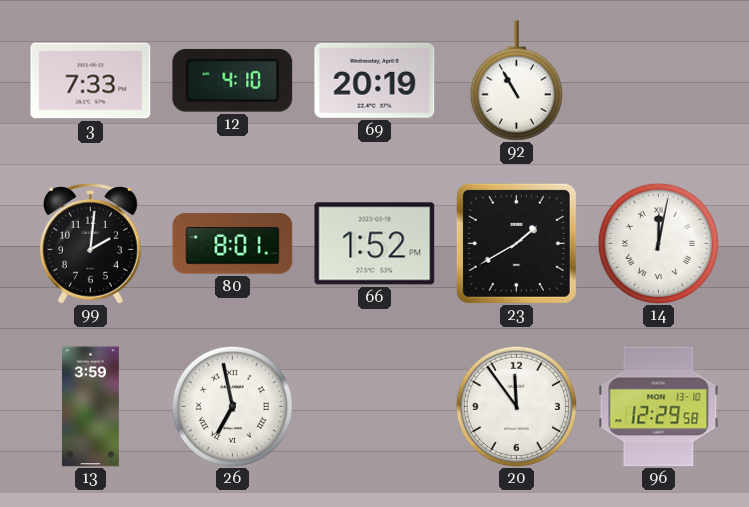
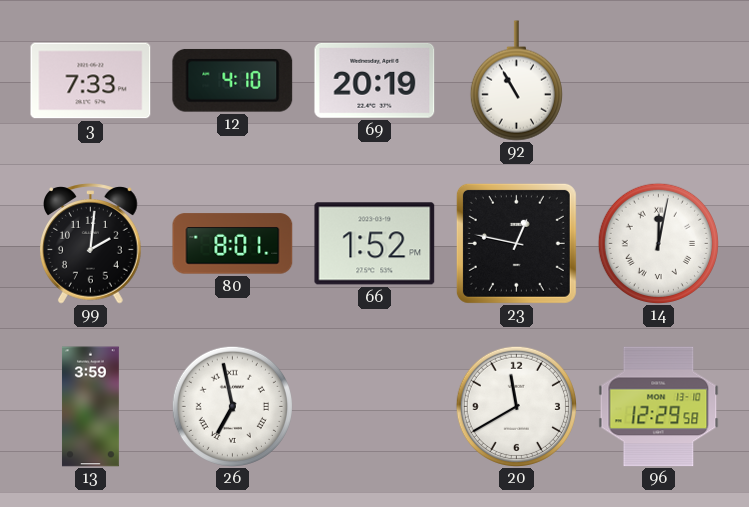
23: 1:40 -> 12:47
20: 11:54 -> 11:40
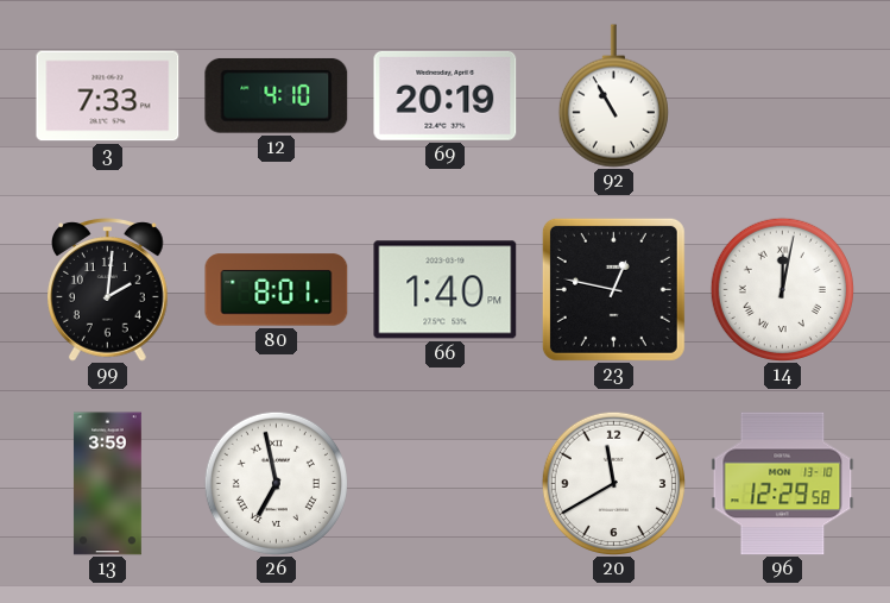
66: 1:52 -> 1:40
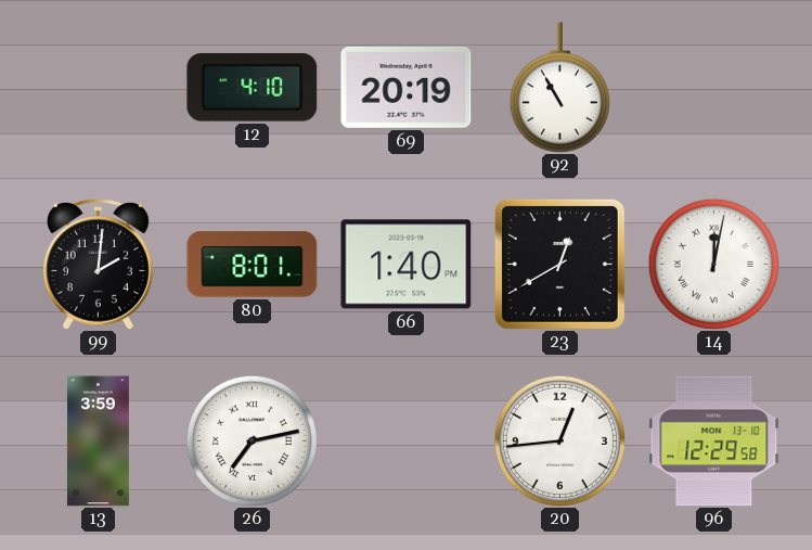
3: 7:33 -> none
23: 12:47 -> 12:40
26: 6:58 -> 7:13
20: 11:40 -> 12:44
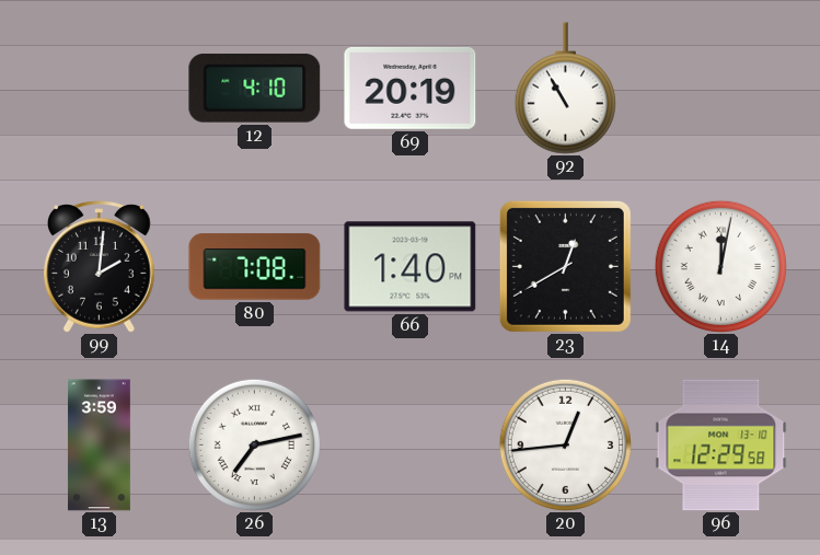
80: 8:01 -> 7:08
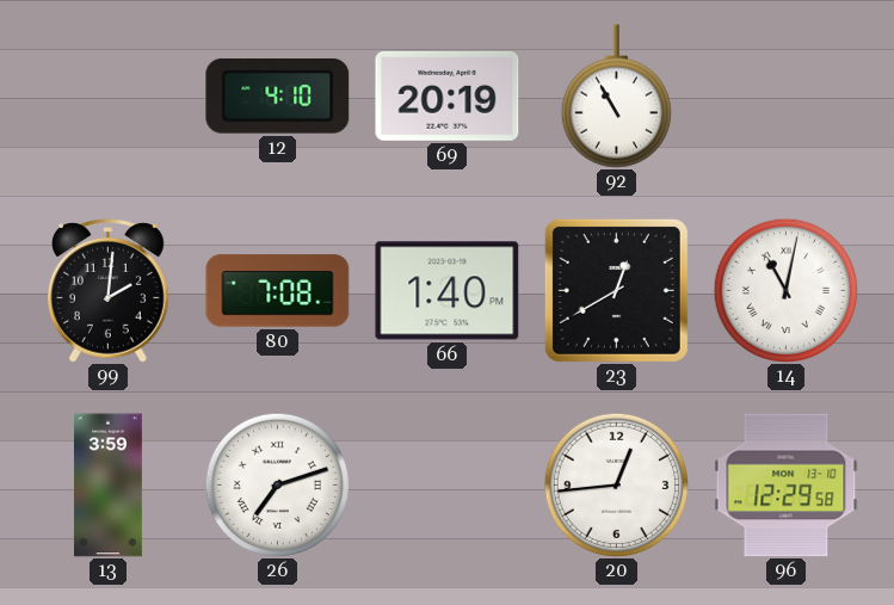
14: 12:02 -> 11:02
26: 7:13 -> 7:12
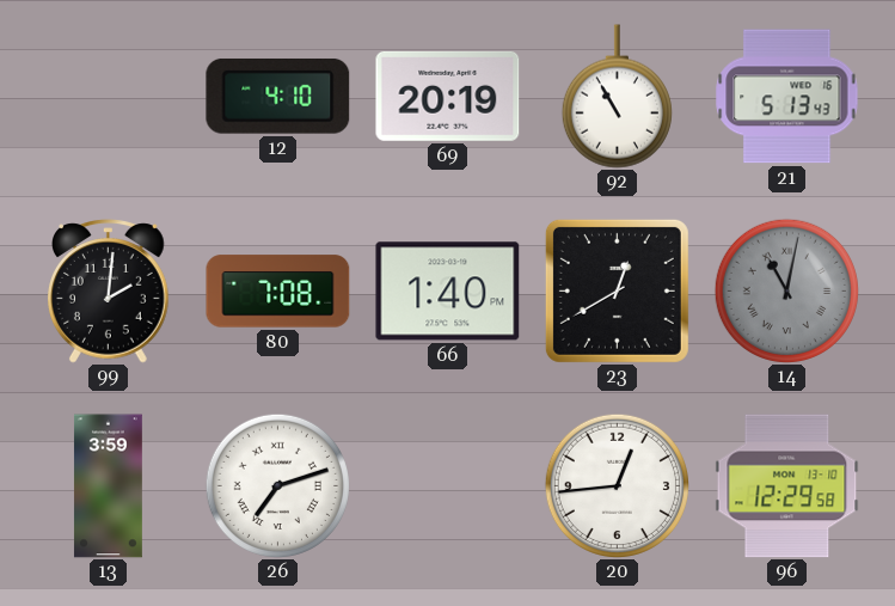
21: none -> 5:13
14 dial: white -> grey
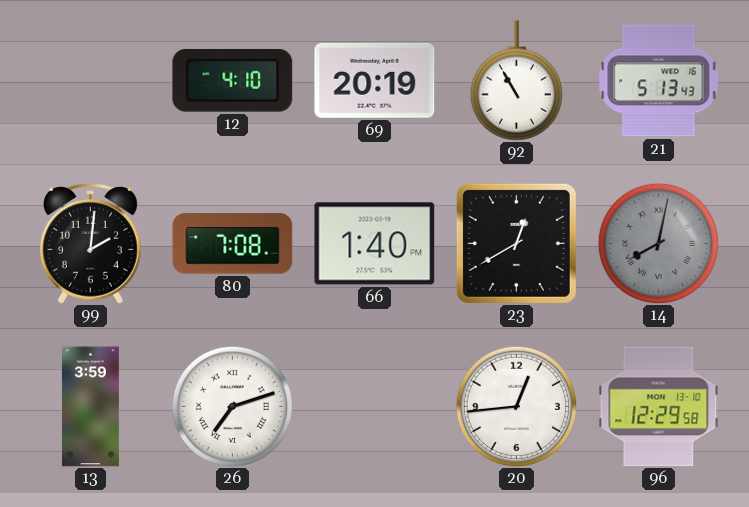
14: 11:02 -> 8:02
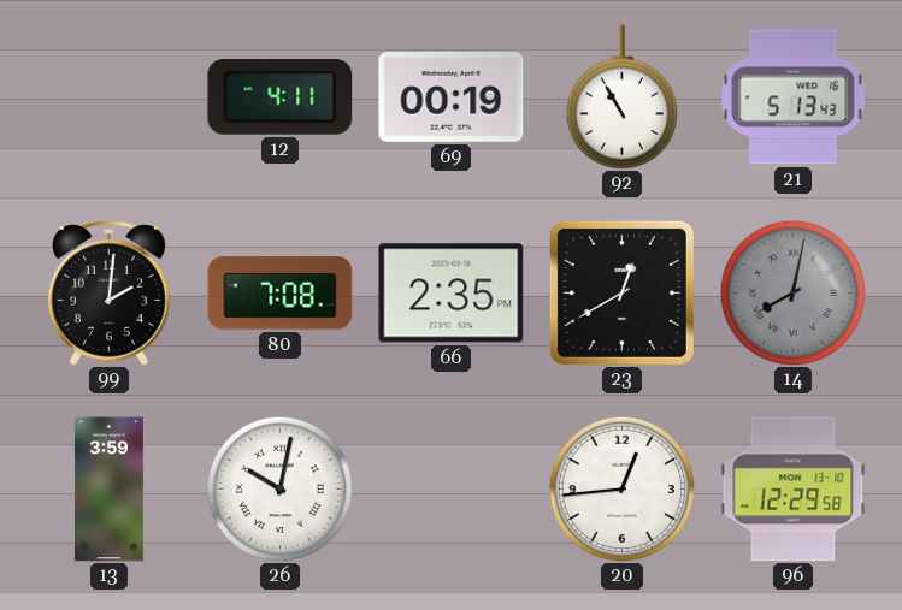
12: 4:10 -> 4:11
69: 20:19 -> 00:19
66: 1:40 -> 2:35
26: 7:12 -> 10:02
